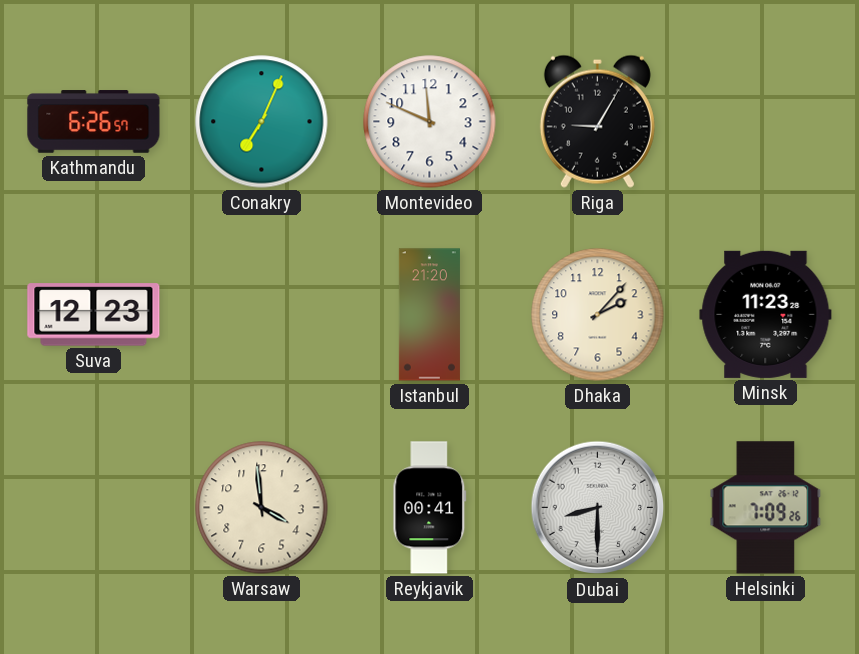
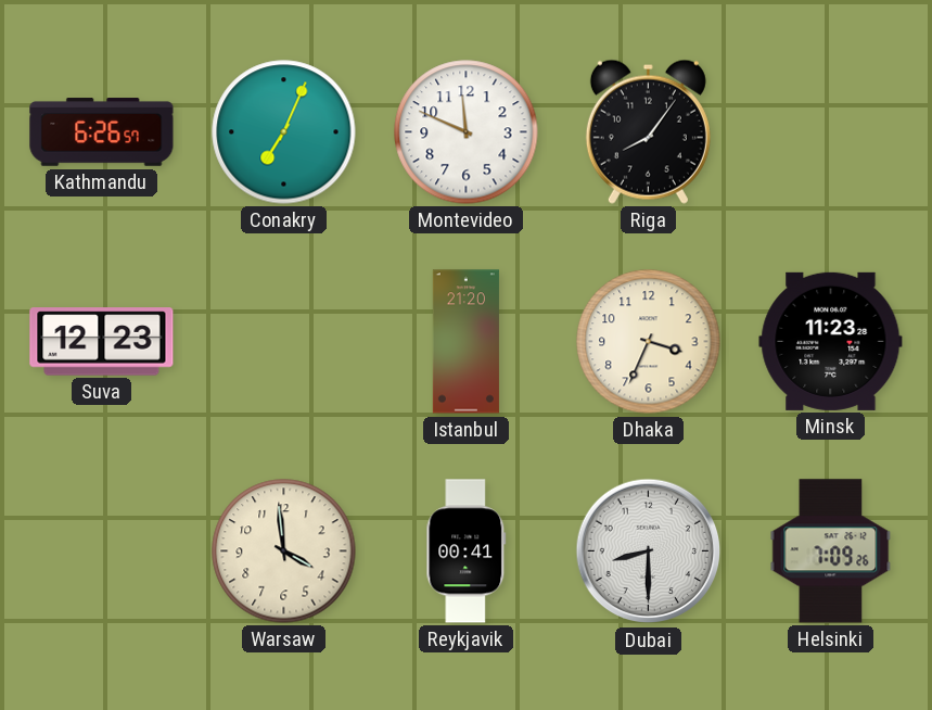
Riga: 9:05 -> 8:06
Dhaka: 2:07 -> 3:34
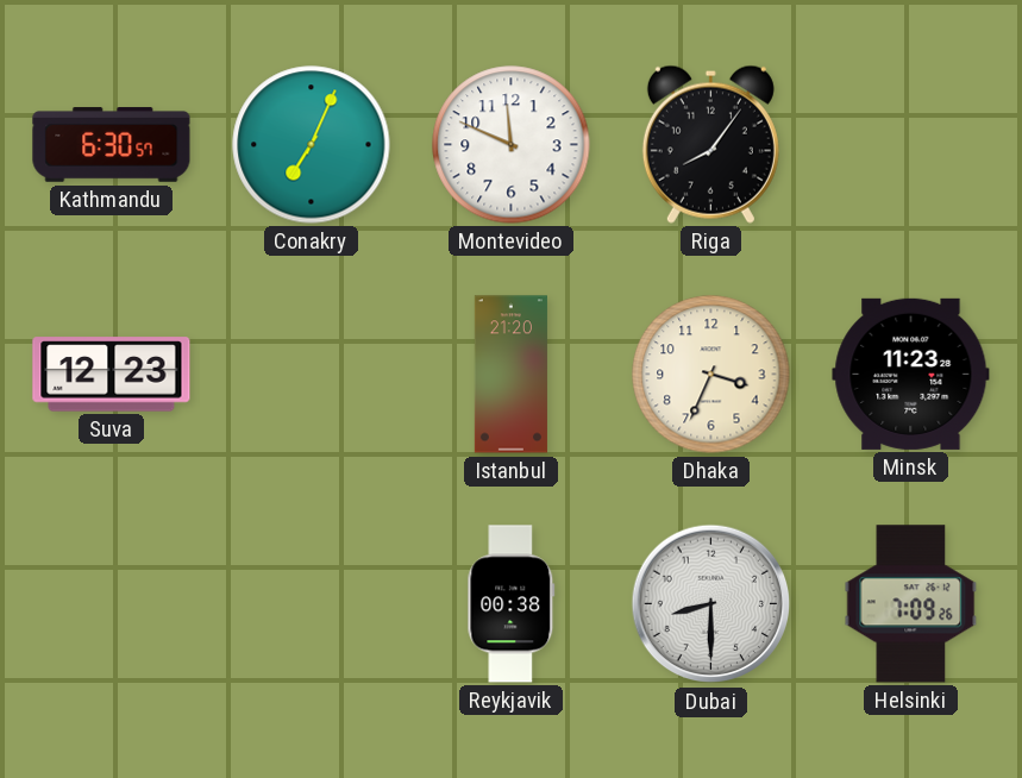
Kathmandu: 6:26 -> 6:30
Warsaw: 3:59 -> none
Reykjavik: 00:41 -> 00:38
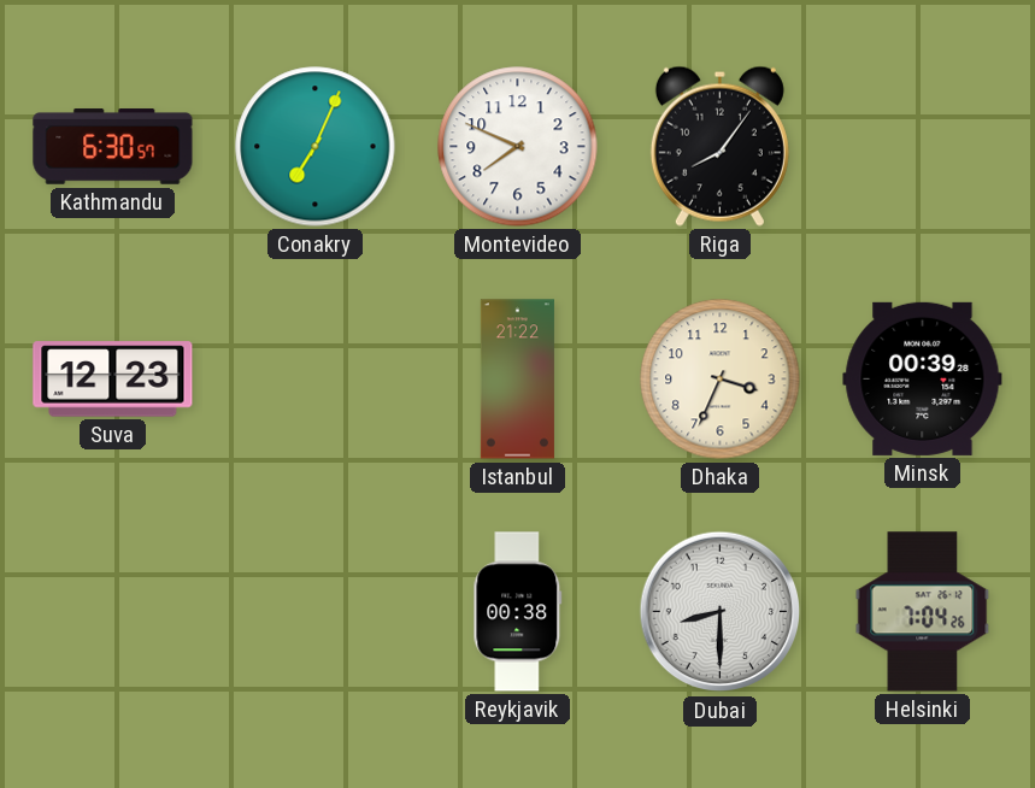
Montevideo: 11:49 -> 7:49
Istanbul: 21:20 -> 21:22
Minsk: 11:23 -> 00:39
Helsinki: 7:09 -> 7:04
